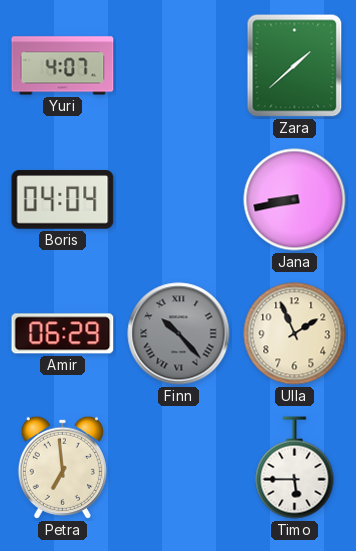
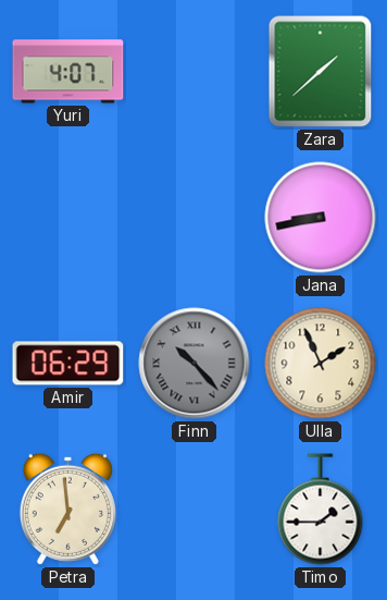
Boris: 04:04 -> none
Timo: 5:45 -> 1:45
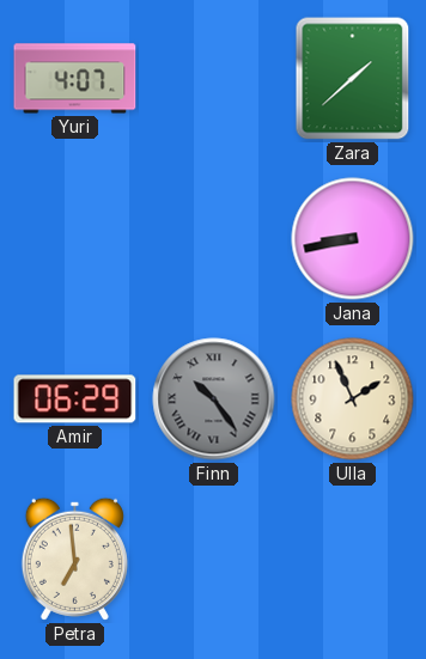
Finn: 10:23 -> 10:24
Timo: 1:45 -> none
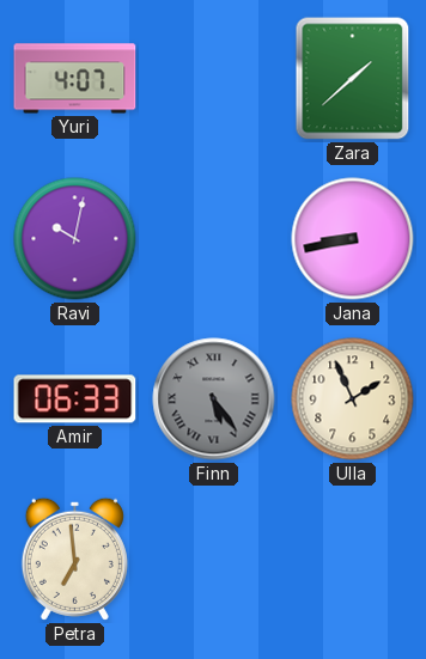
Ravi: none -> 10:02
Amir: 06:29 -> 06:33
Finn: 10:24 -> 5:24
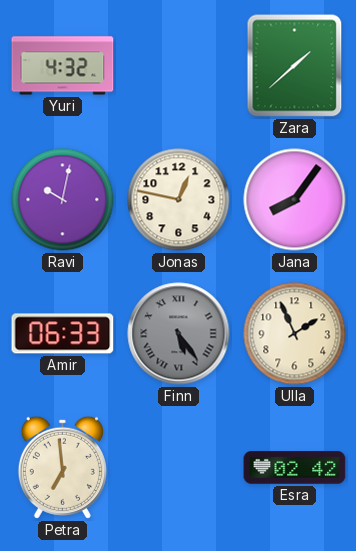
Yuri: 4:07 -> 4:32
Jonas: none -> 12:47
Jana: 8:43 -> 8:06
Esra: none -> 02:42
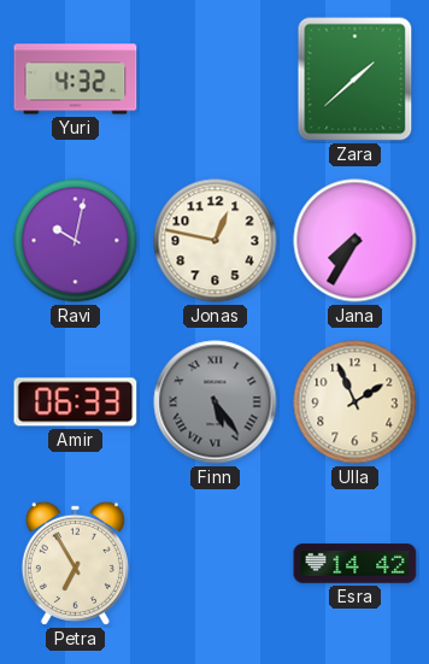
Jana: 8:06 -> 7:35
Petra: 6:59 -> 6:55
Esra: 02:42 -> 14:42
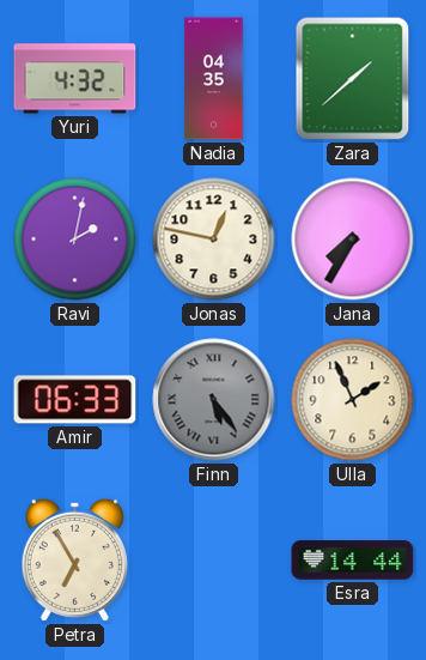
Nadia: none -> 04:35
Ravi: 10:02 -> 2:02
Esra: 14:42 -> 14:44
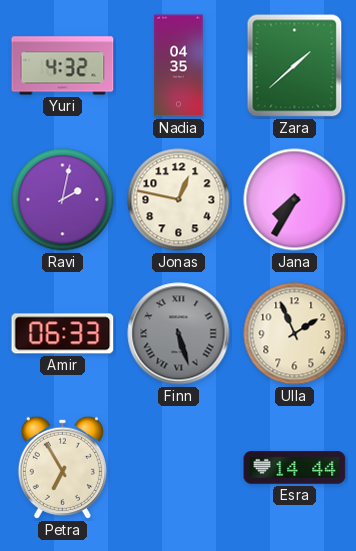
Finn: 5:24 -> 5:27
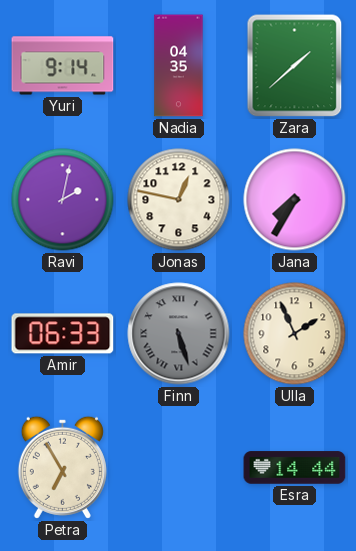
Yuri: 4:32 -> 9:14
